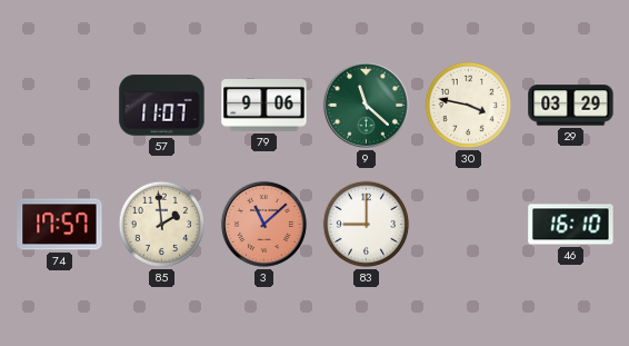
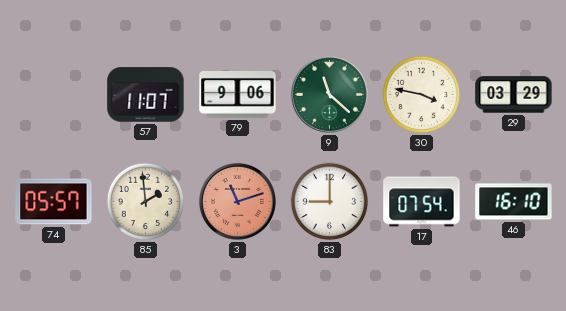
74: 17:57 -> 05:57
3: 11:08 -> 11:12
17: none -> 07:54
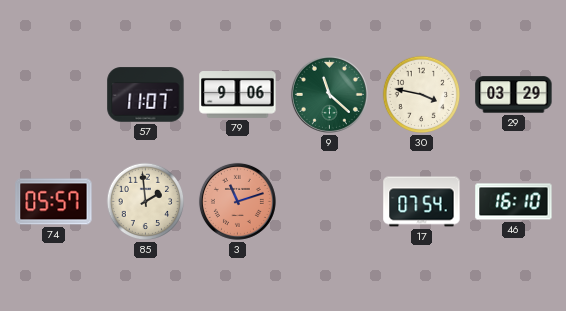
83: 9:00 -> none
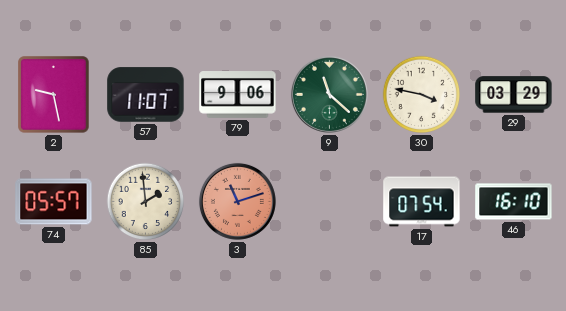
2: none -> 9:28
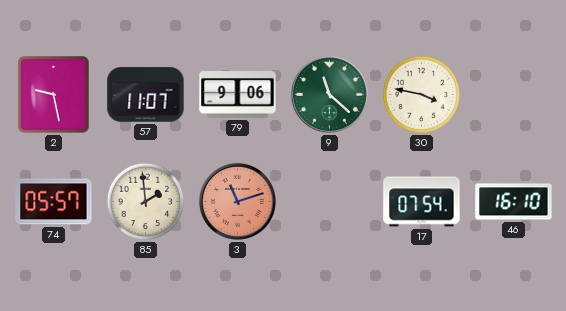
29: 03:29 -> none
